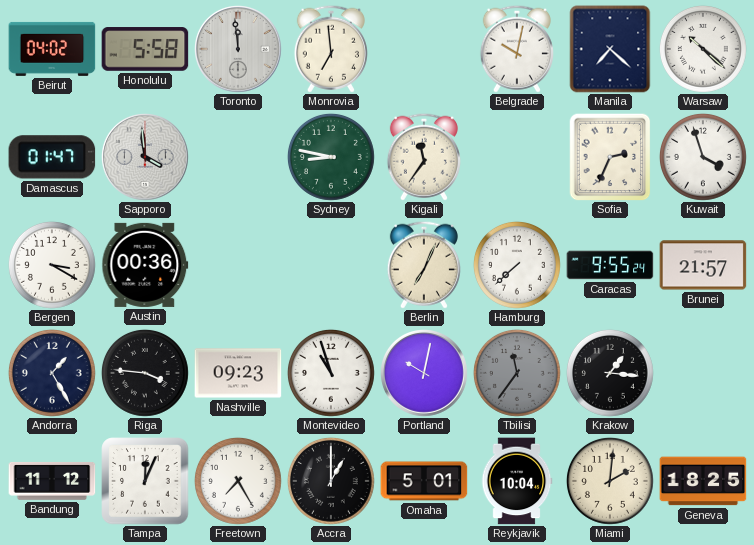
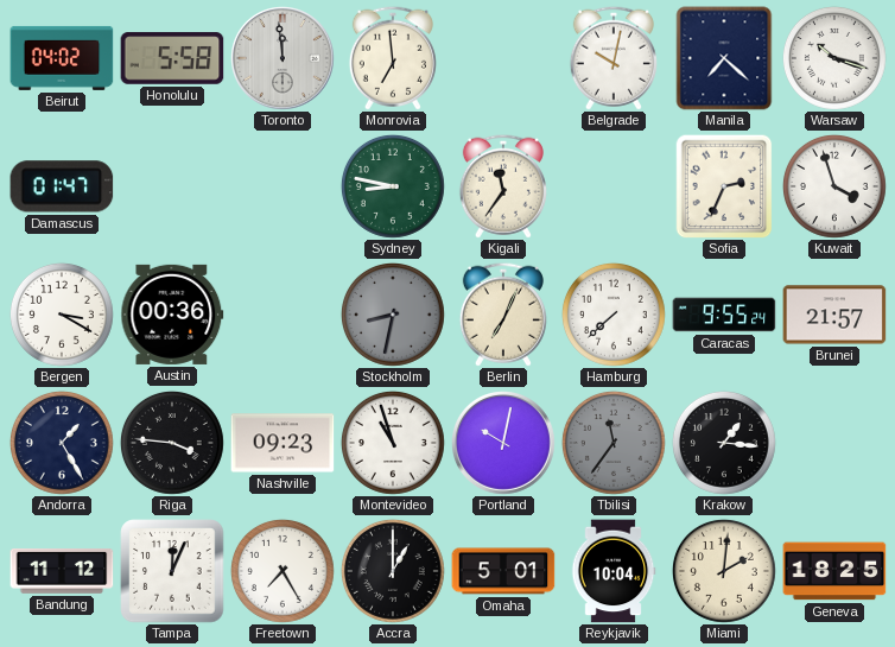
Warsaw: 10:22 -> 10:18
Sapporo: 3:59 -> none
Stockholm: none -> 8:32
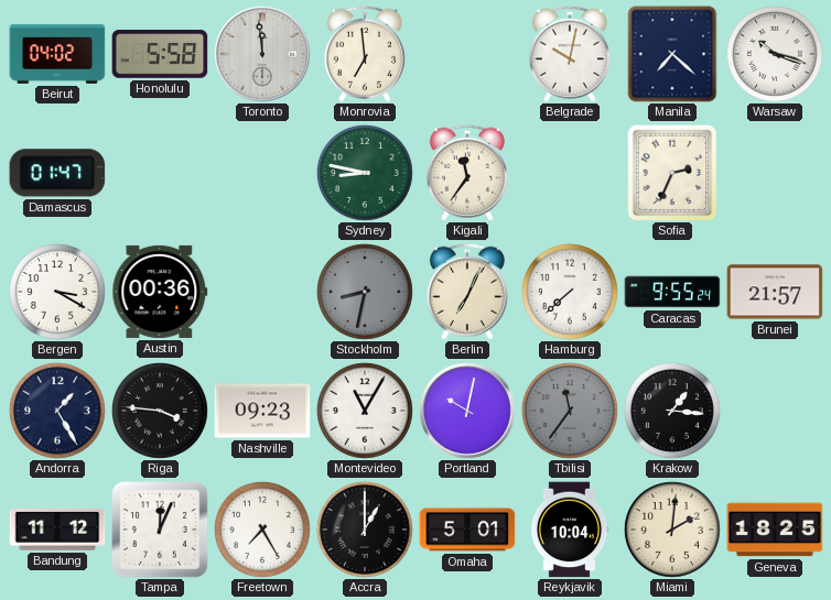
Kuwait: 3:57 -> none
Montevideo: 10:57 -> 11:05
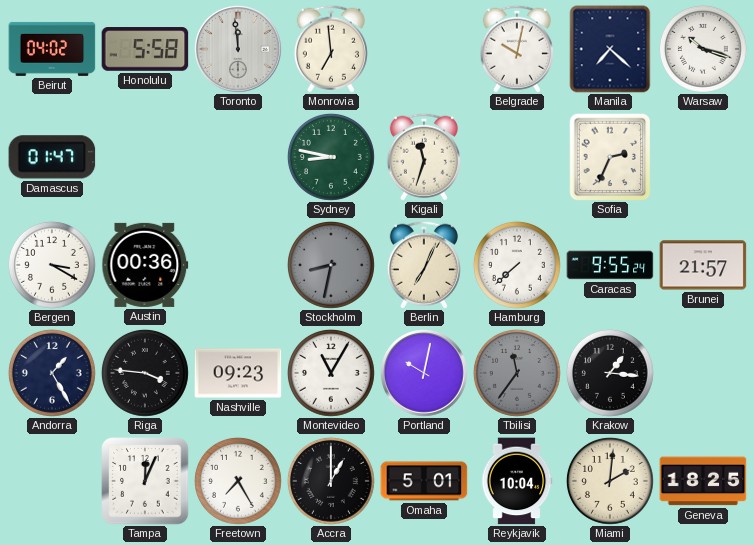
Kigali: 11:36 -> 11:33
Bandung: 11:12 -> none
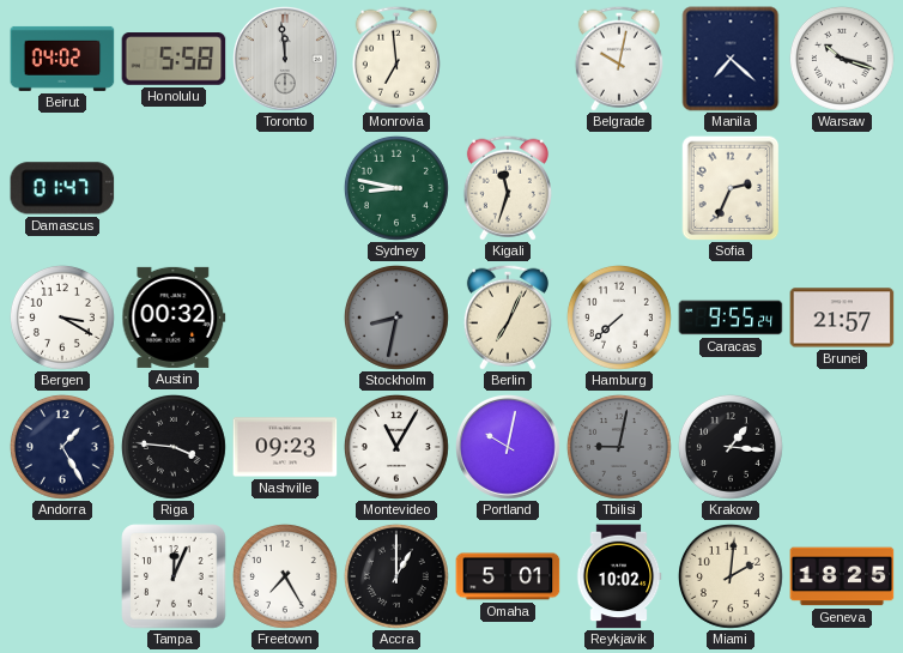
Austin: 00:36 -> 00:32
Tbilisi: 11:36 -> 9:02
Reykjavik: 10:04 -> 10:02
